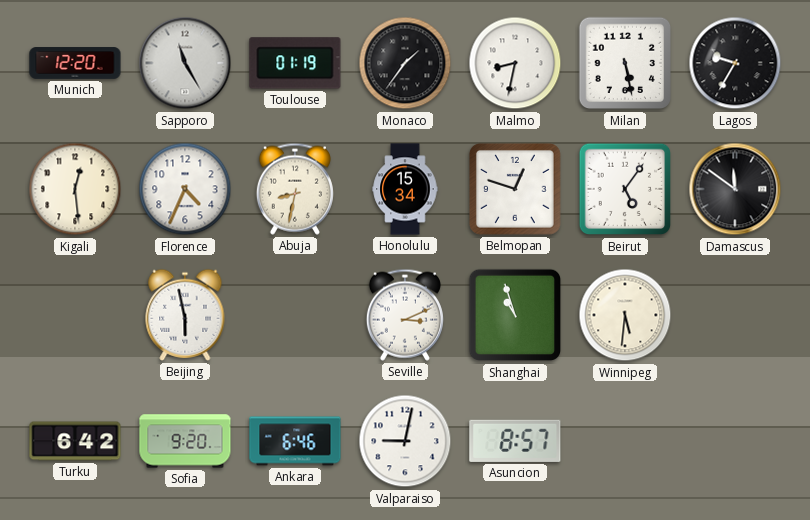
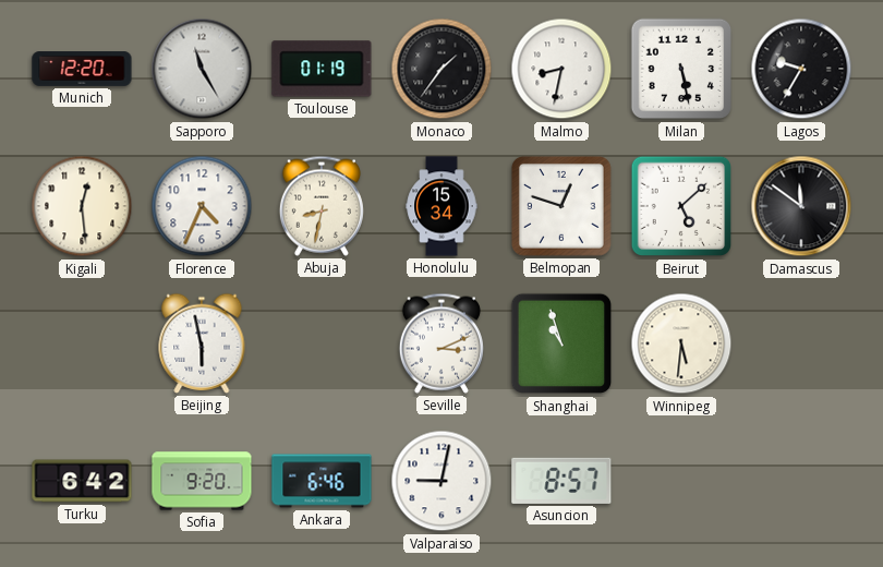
Beirut: 5:06 -> 5:08
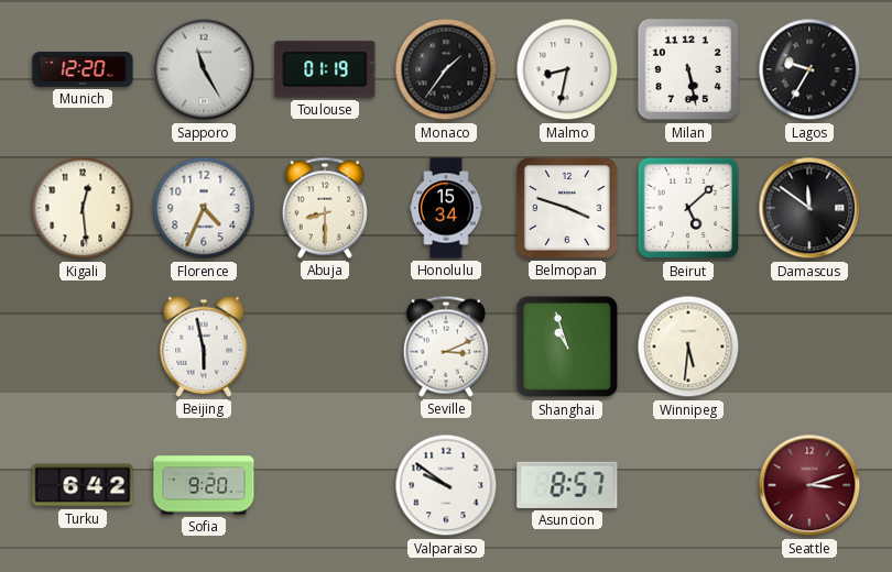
Abuja: 8:32 -> 8:30
Belmopan: 12:48 -> 3:48
Ankara: 6:46 -> none
Valparaiso: 9:02 -> 9:51
Seattle: none -> 3:12
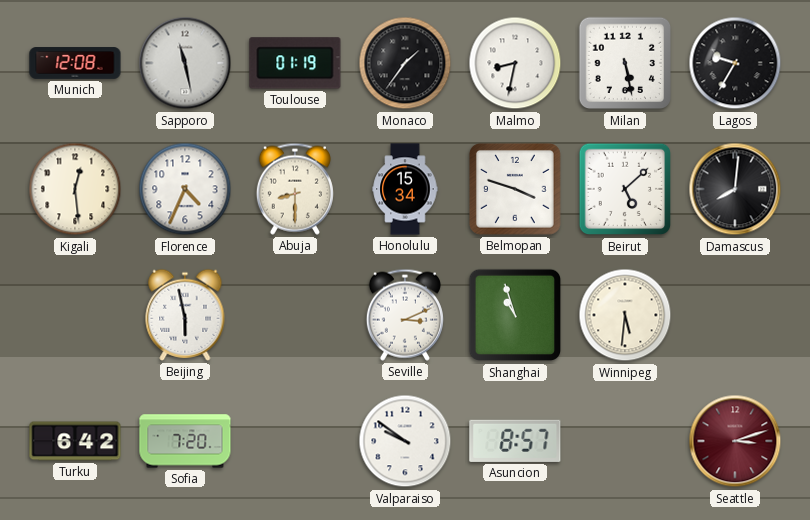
Munich: 12:20 -> 12:08
Sapporo: 11:25 -> 11:28
Damascus: 11:51 -> 8:01
Sofia: 9:20 -> 7:20
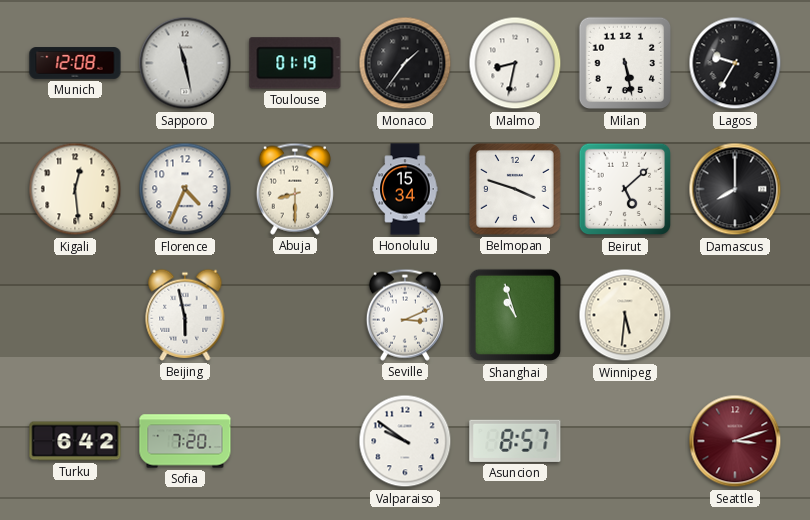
Damascus: 8:01 -> 8:00
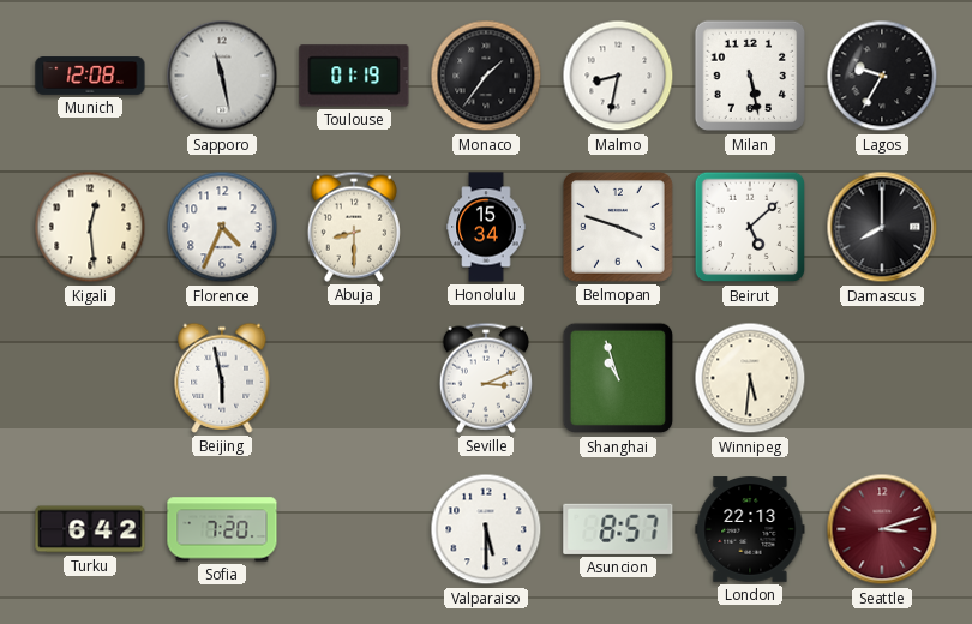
Valparaiso: 9:51 -> 5:30
London: none -> 22:13
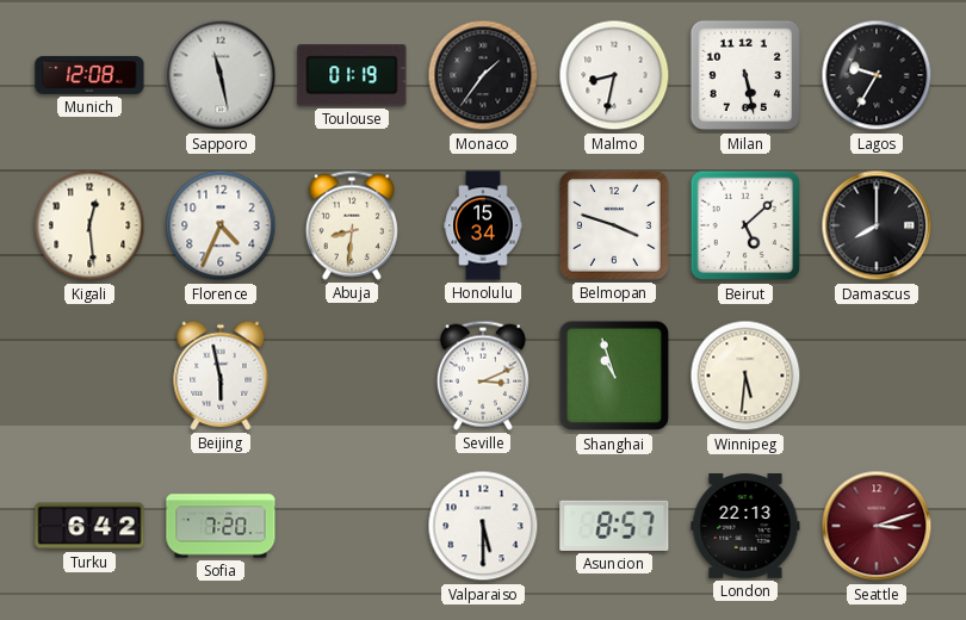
Abuja: 8:30 -> 8:31
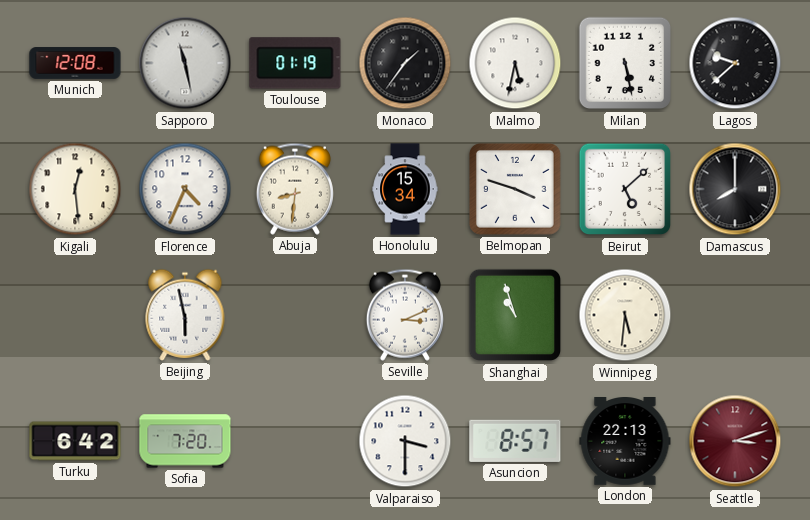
Malmo: 8:32 -> 5:32
Lagos: 9:35 -> 9:38
Valparaiso: 5:30 -> 3:30
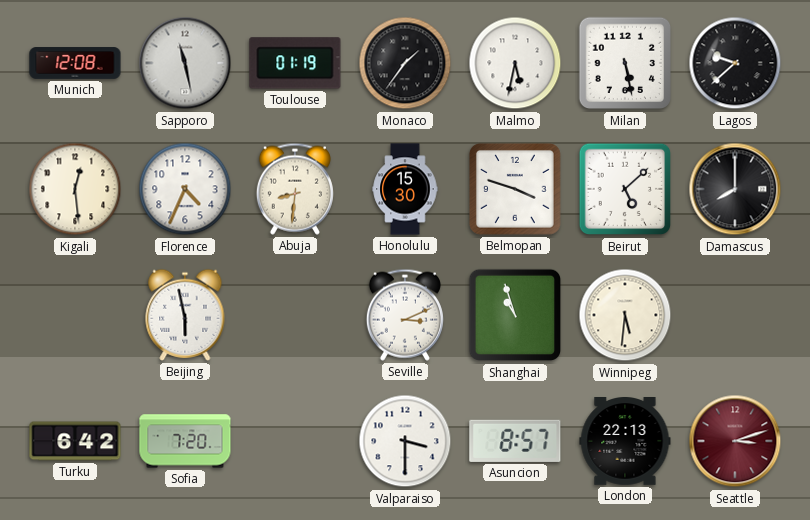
Honolulu: 15:34 -> 15:30
